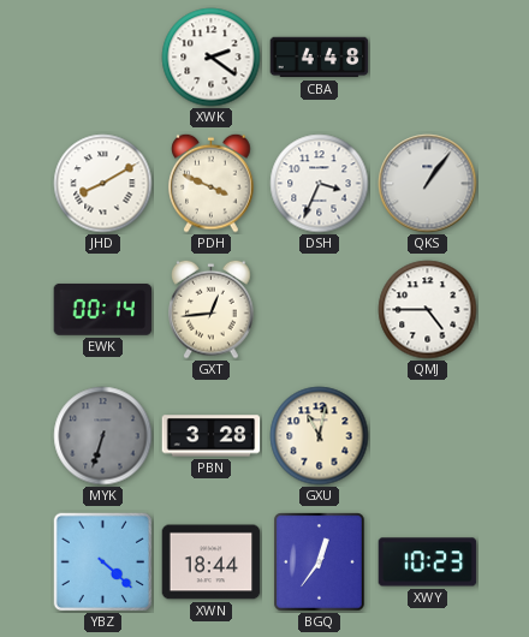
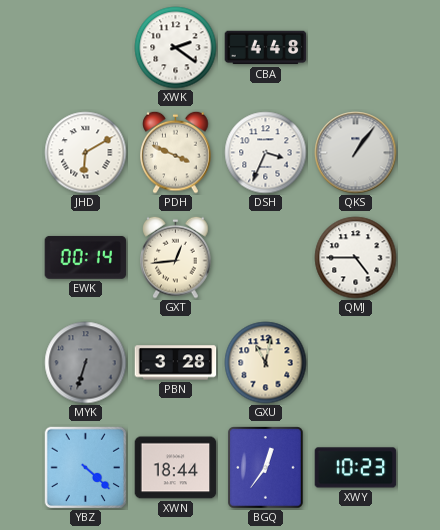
JHD: 8:10 -> 6:10
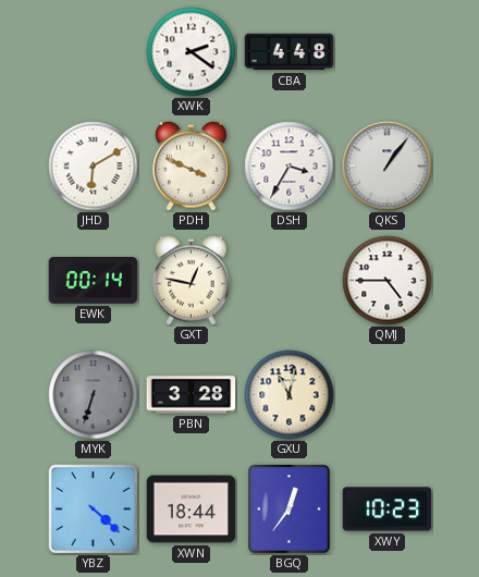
DSH: 3:34 -> 3:35
GXT: 12:44 -> 12:47
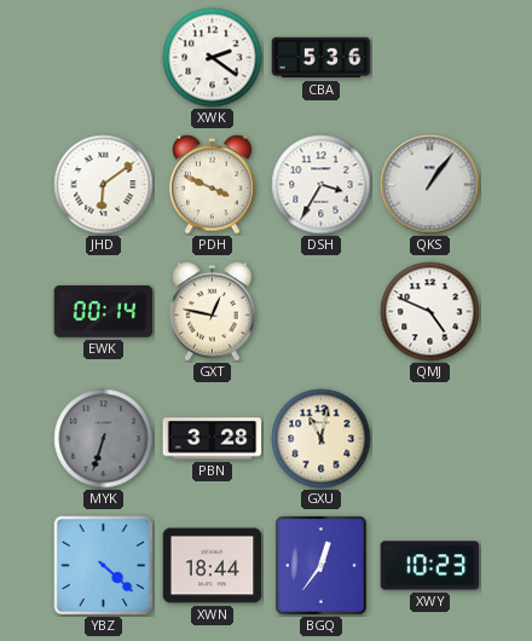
CBA: 4:48 -> 5:36
JHD: 6:10 -> 6:09
QMJ: 4:45 -> 4:49
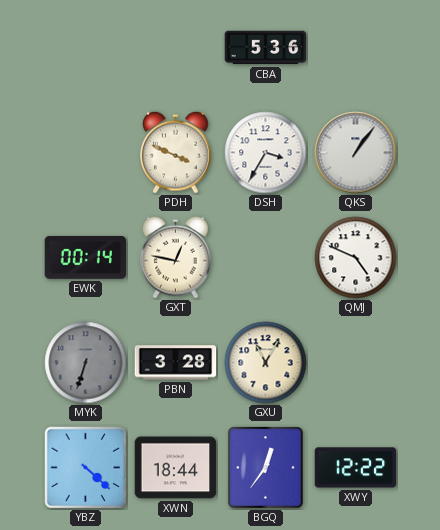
XWK: 2:21 -> none
JHD: 6:09 -> none
GXU: 11:02 -> 11:05
XWY: 10:23 -> 12:22
